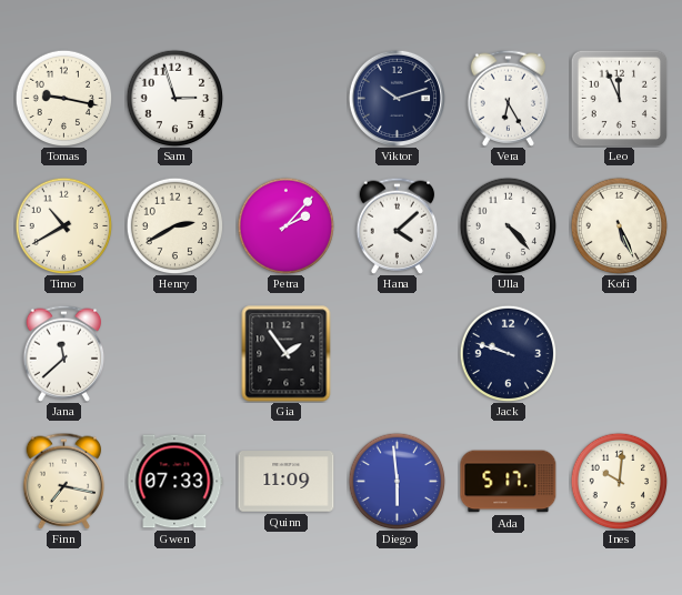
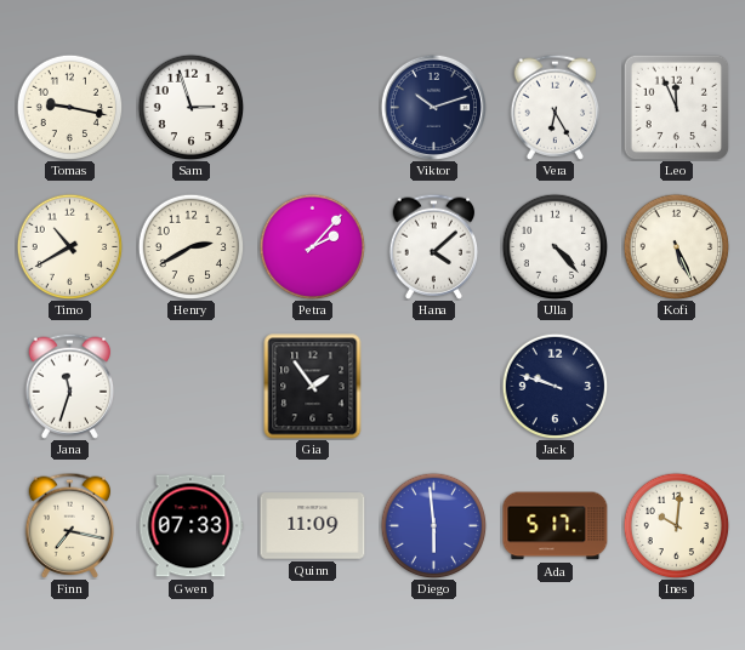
Jana: 11:38 -> 11:33
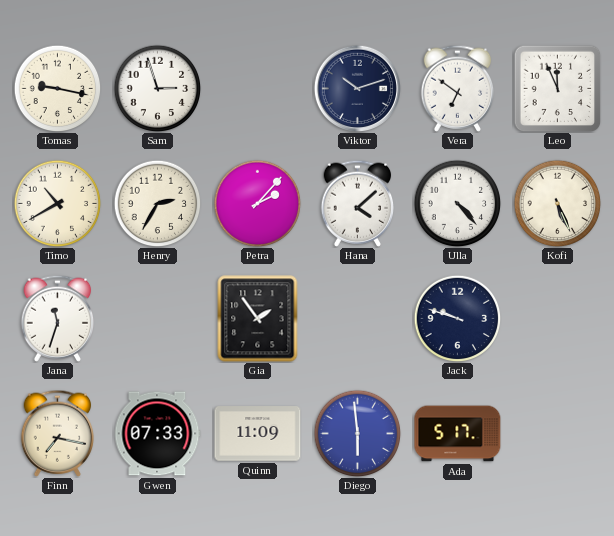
Vera: 6:25 -> 6:51
Henry: 2:40 -> 2:35
Ines: 10:01 -> none
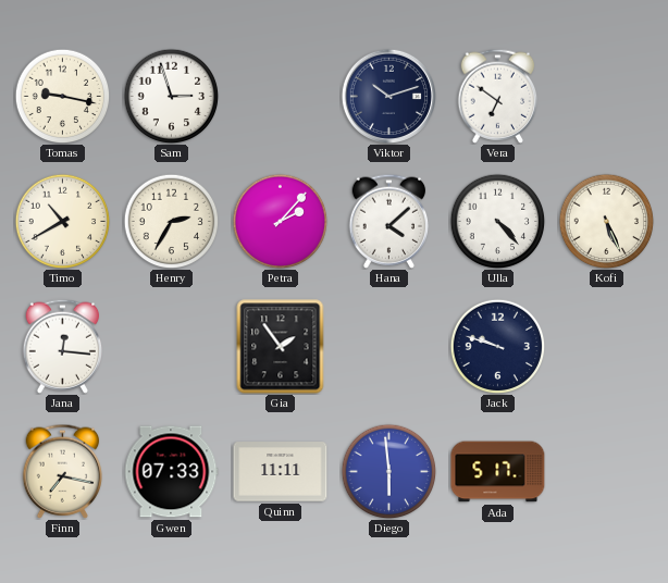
Leo: 11:56 -> none
Jana: 11:33 -> 12:16
Quinn: 11:09 -> 11:11
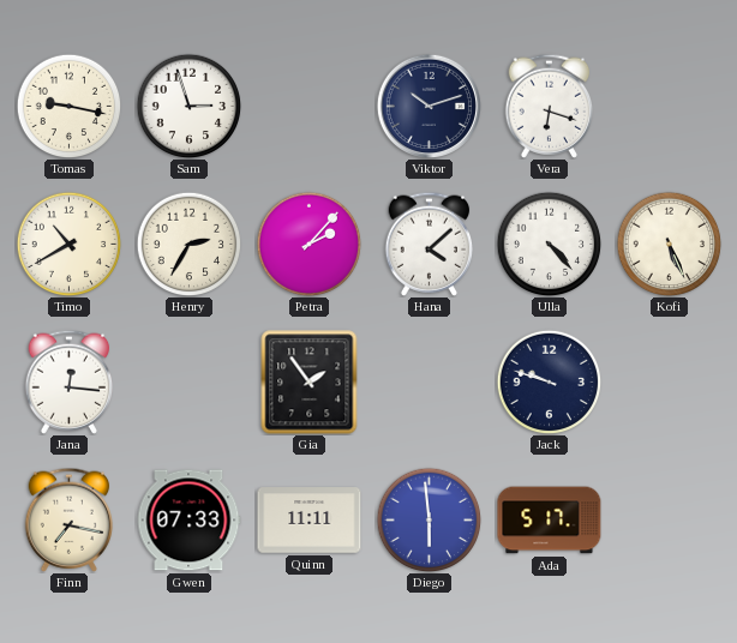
Vera: 6:51 -> 6:18
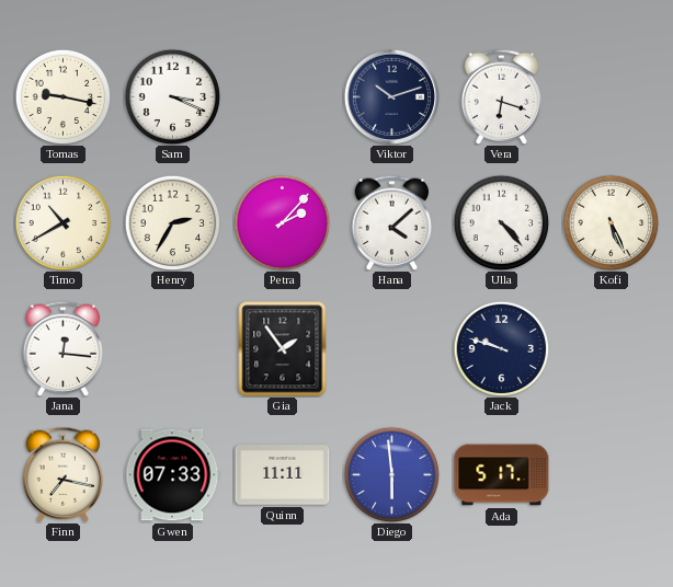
Sam: 2:57 -> 3:19
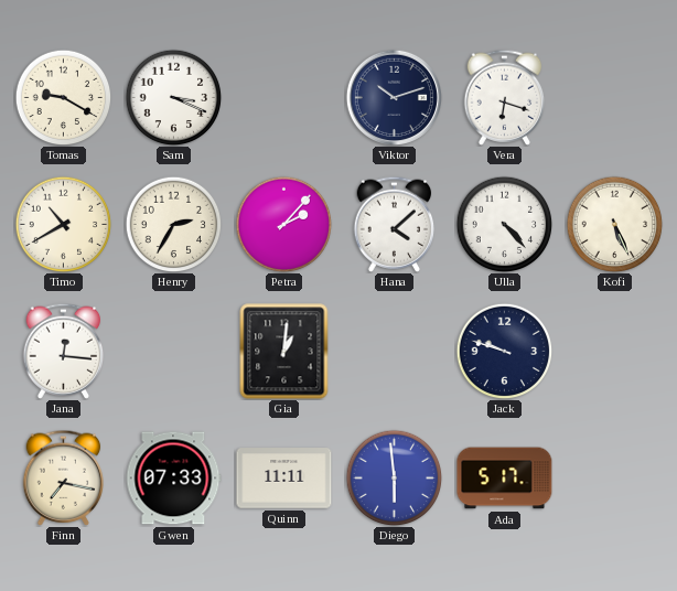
Tomas: 9:17 -> 9:20
Gia: 1:54 -> 1:01
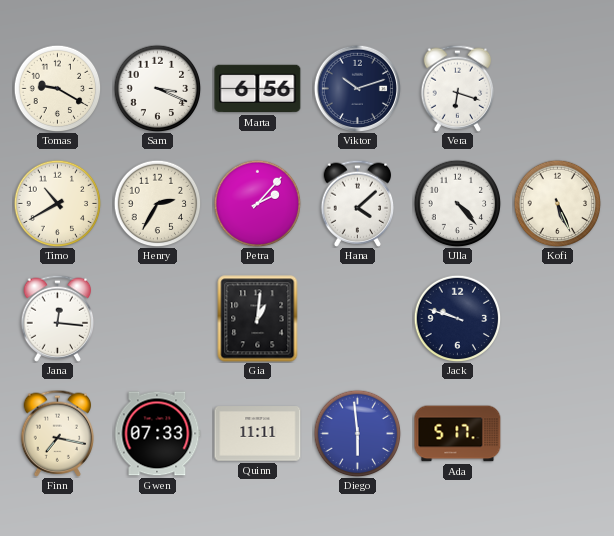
Marta: none -> 6:56
